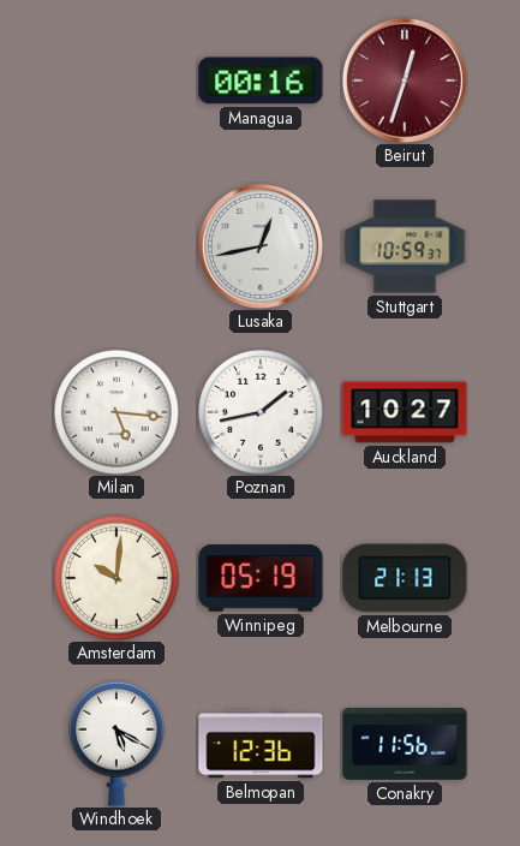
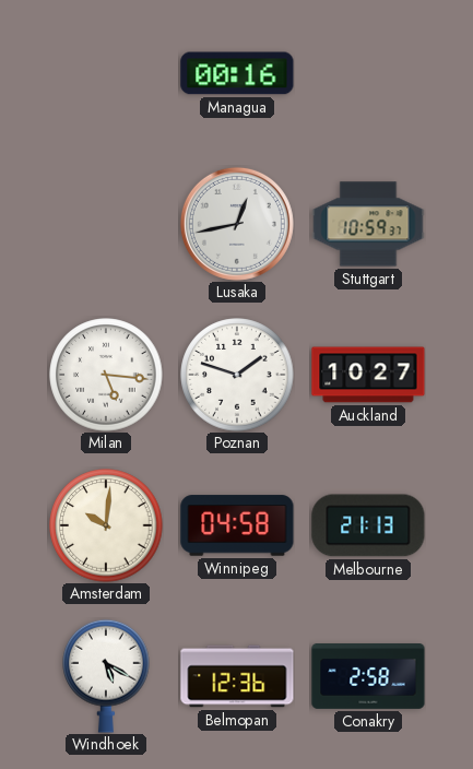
Beirut: 12:33 -> none
Poznan: 1:43 -> 1:48
Winnipeg: 05:19 -> 04:58
Conakry: 11:56 -> 2:58
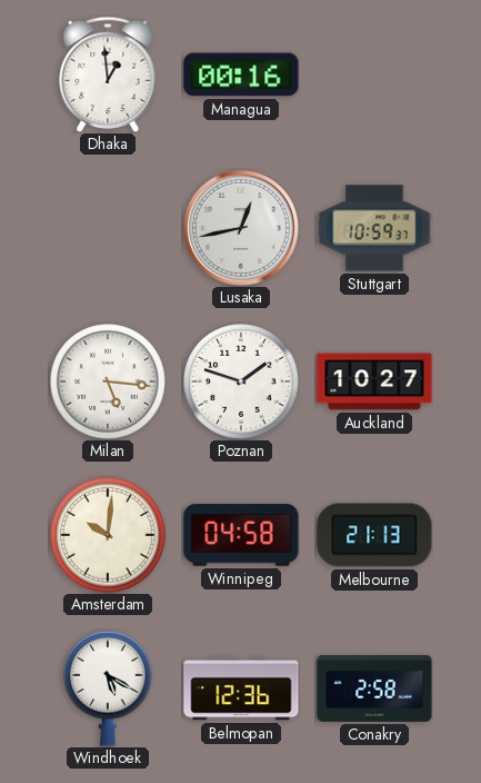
Dhaka: none -> 12:59
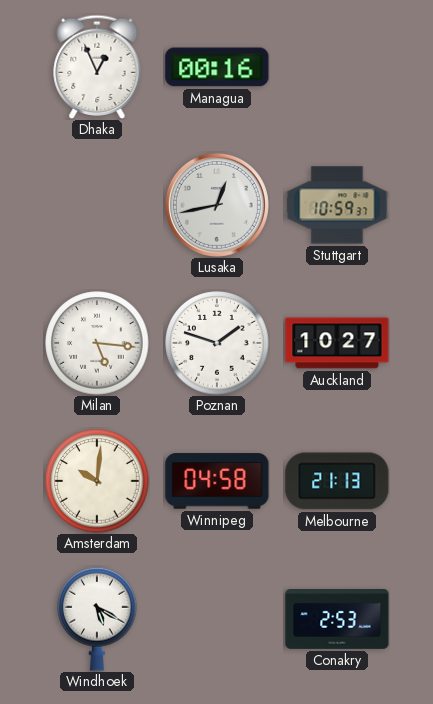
Dhaka: 12:59 -> 12:56
Belmopan: 12:36 -> none
Conakry: 2:58 -> 2:53
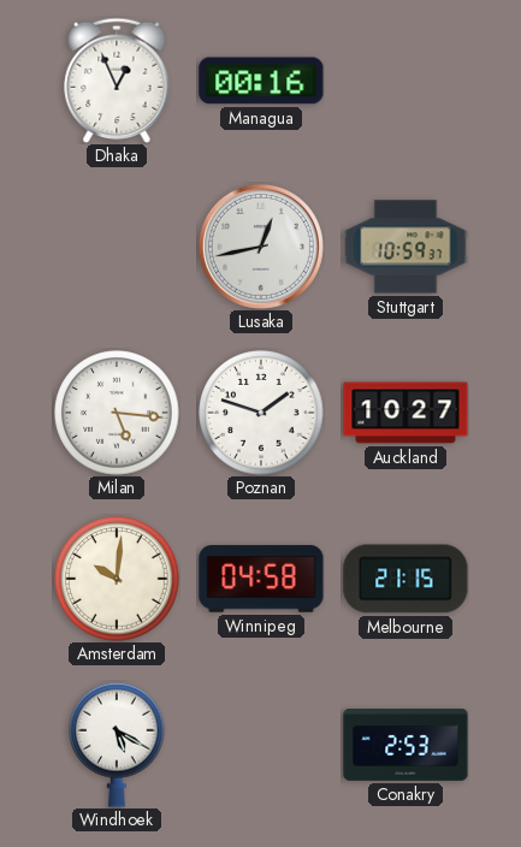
Melbourne: 21:13 -> 21:15
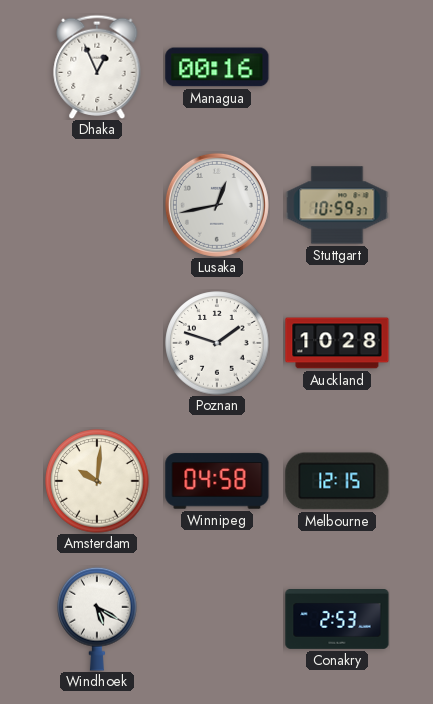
Milan: 5:16 -> none
Auckland: 10:27 -> 10:28
Melbourne: 21:15 -> 12:15
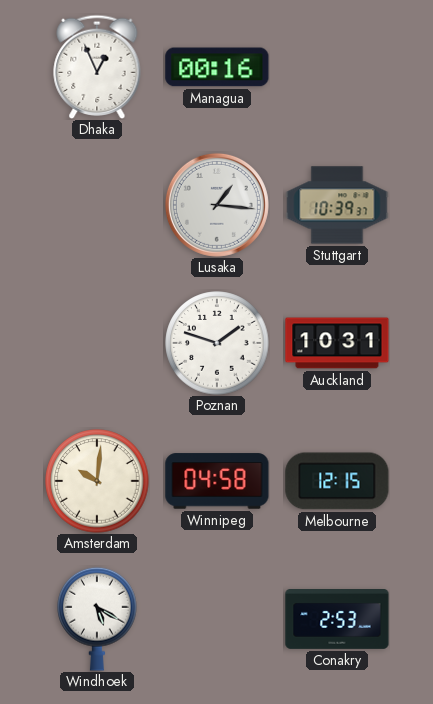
Lusaka: 12:43 -> 1:16
Stuttgart: 10:59 -> 10:39
Auckland: 10:28 -> 10:31
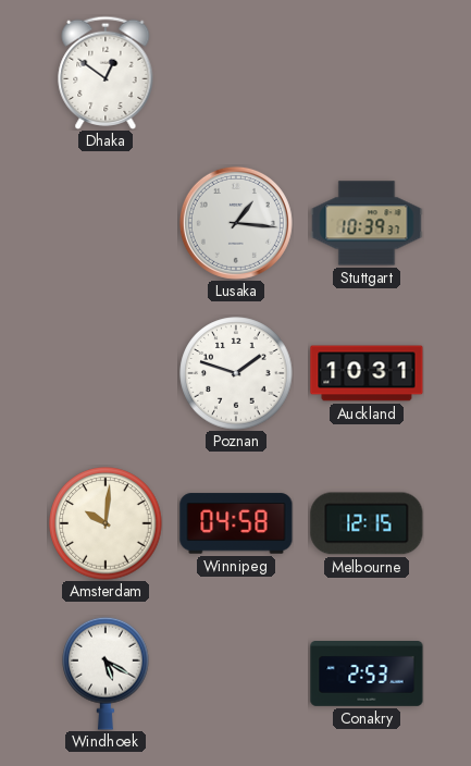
Dhaka: 12:56 -> 12:51
Managua: 00:16 -> none
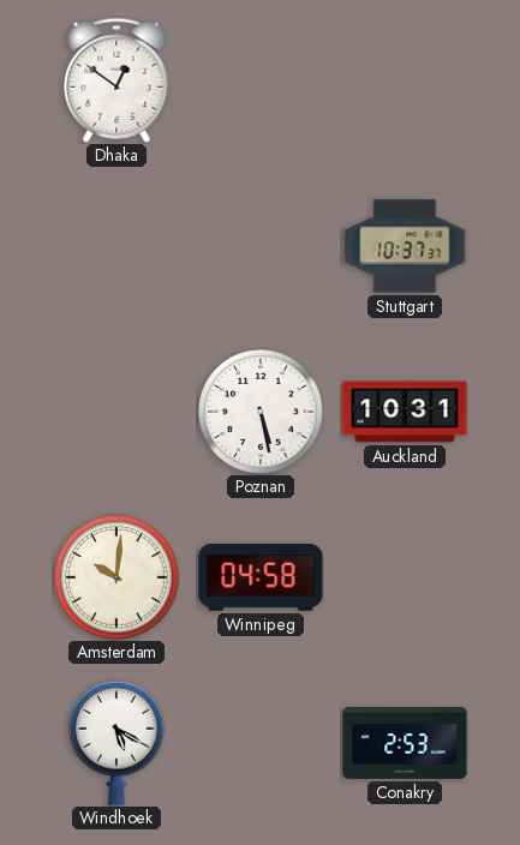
Lusaka: 1:16 -> none
Stuttgart: 10:39 -> 10:37
Poznan: 1:48 -> 5:28
Melbourne: 12:15 -> none
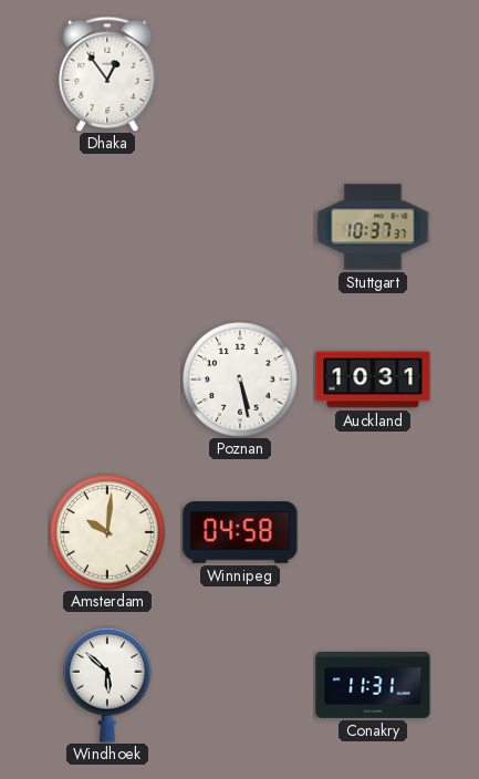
Dhaka: 12:51 -> 12:54
Windhoek: 5:20 -> 5:52
Conakry: 2:53 -> 11:31
